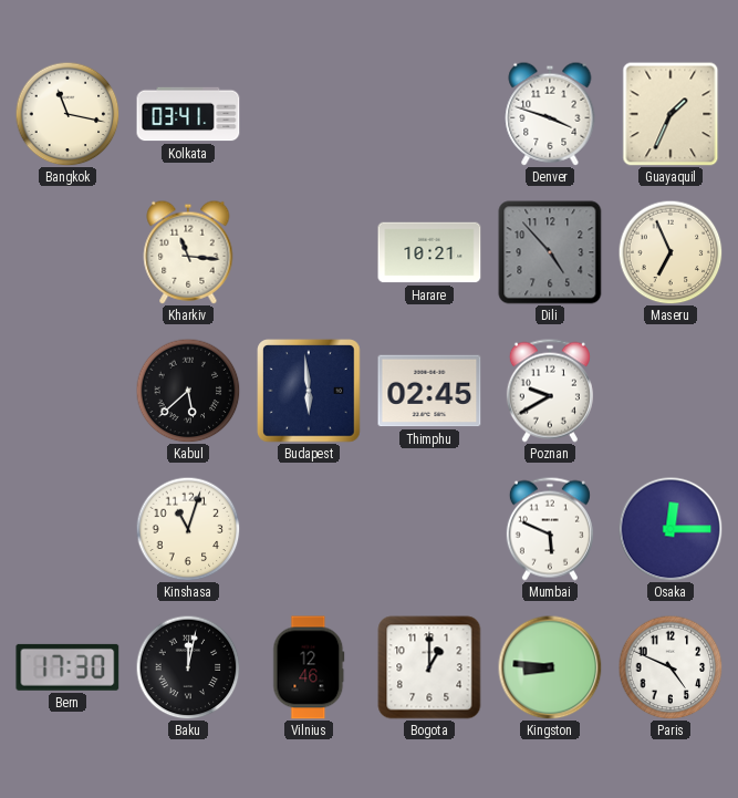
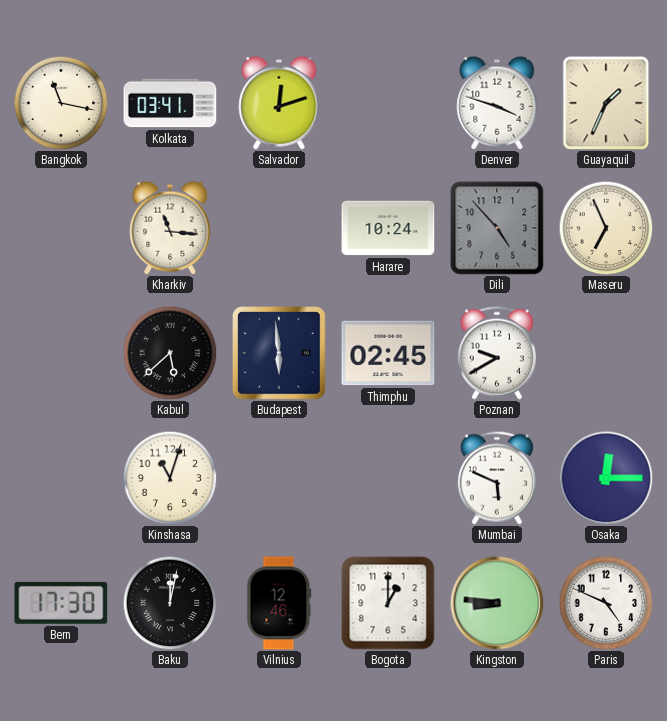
Salvador: none -> 12:12
Harare: 10:21 -> 10:24
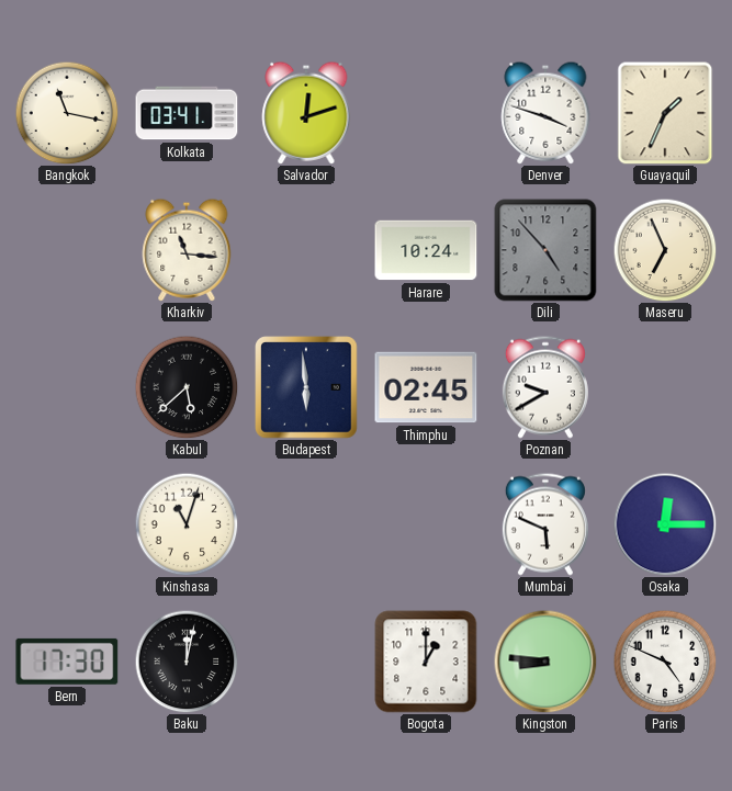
Vilnius: 12:46 -> none
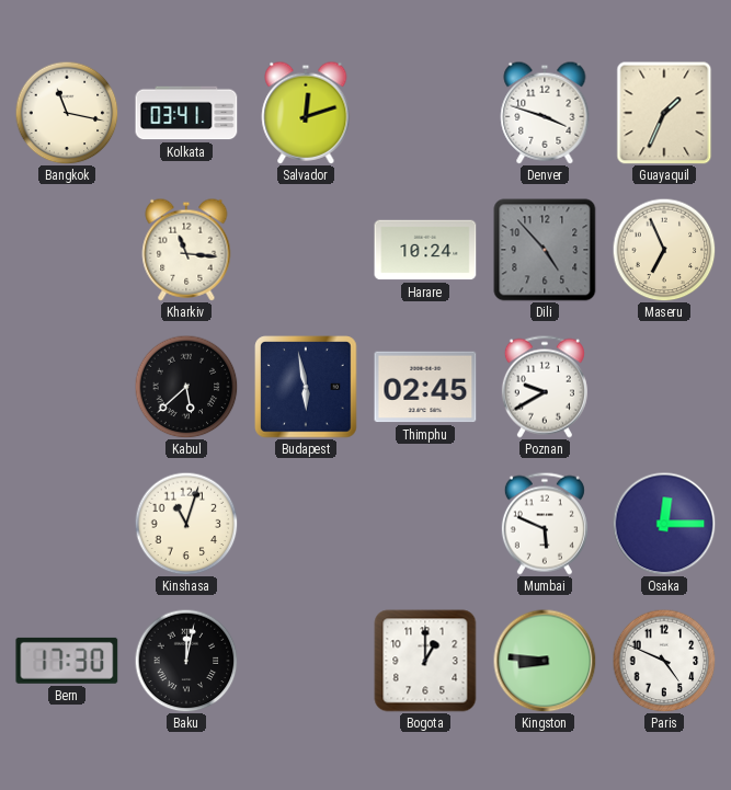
Budapest: 5:59 -> 5:58
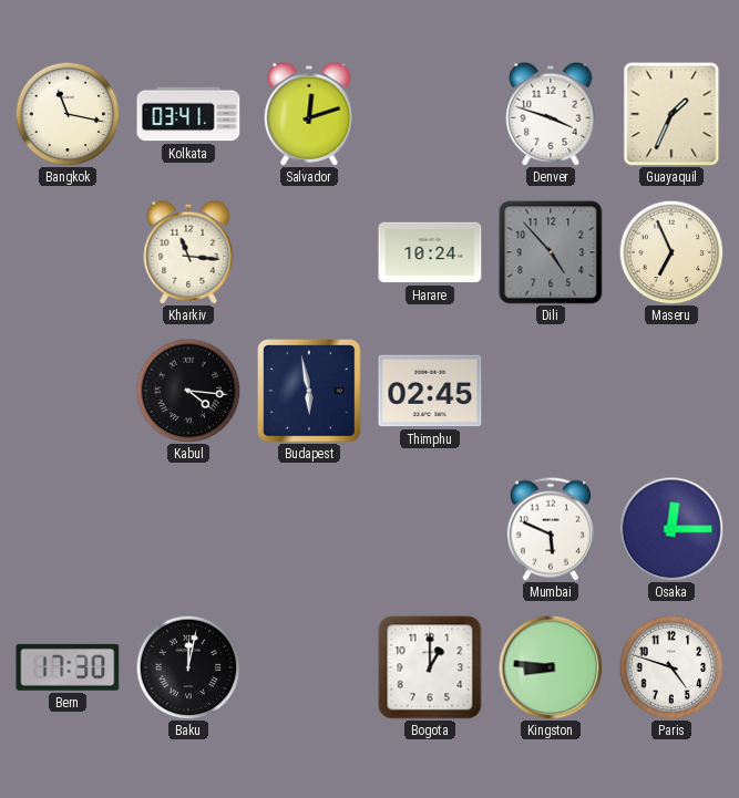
Kabul: 5:38 -> 4:16
Poznan: 9:40 -> none
Kinshasa: 11:03 -> none
Paris: 4:49 -> 4:48
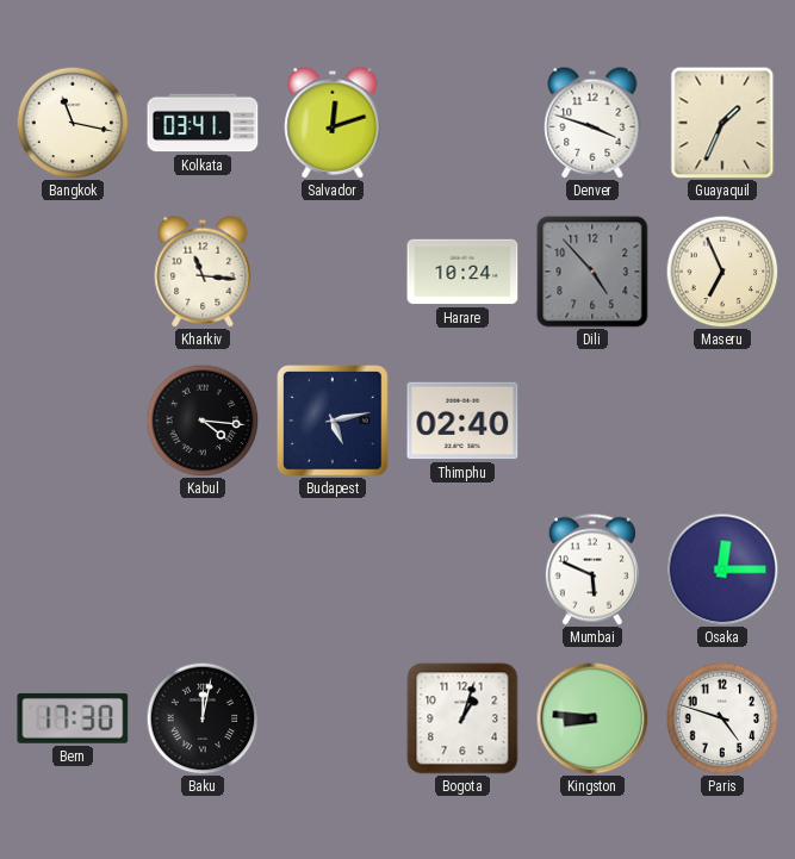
Budapest: 5:58 -> 5:13
Thimphu: 02:45 -> 02:40
Bogota: 1:00 -> 1:03
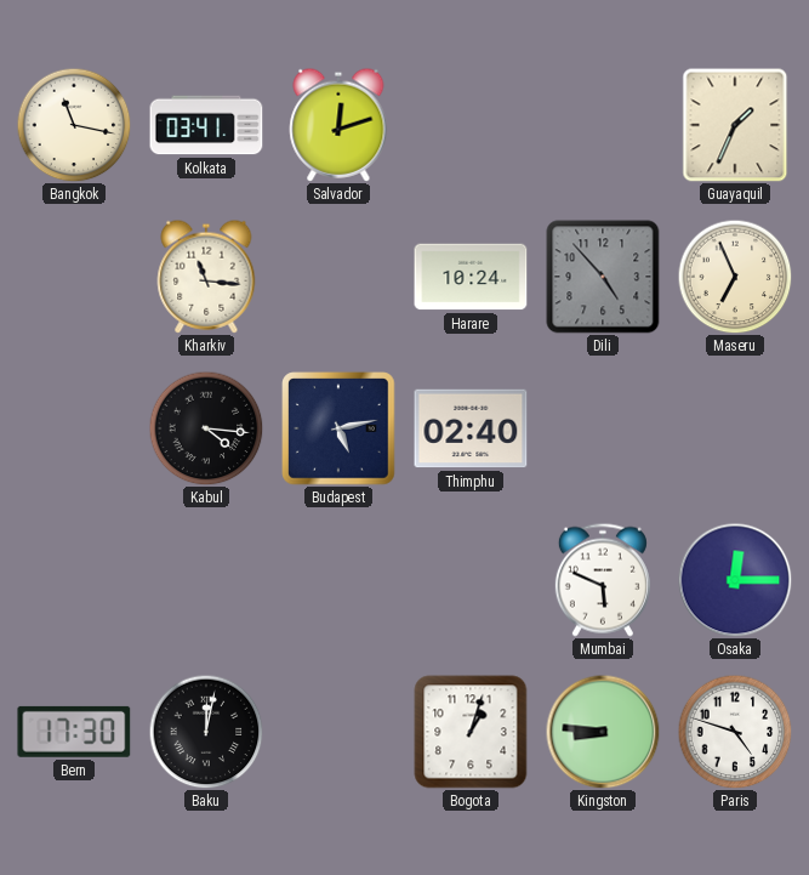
Denver: 3:48 -> none
